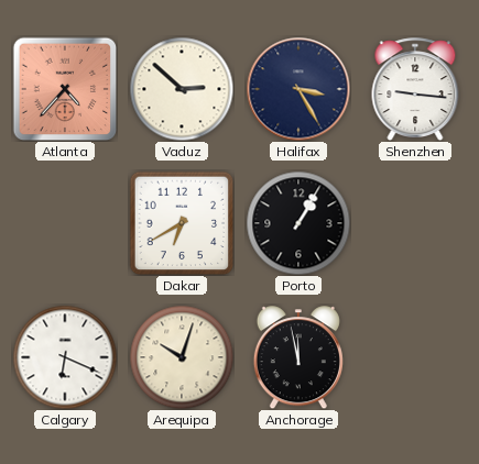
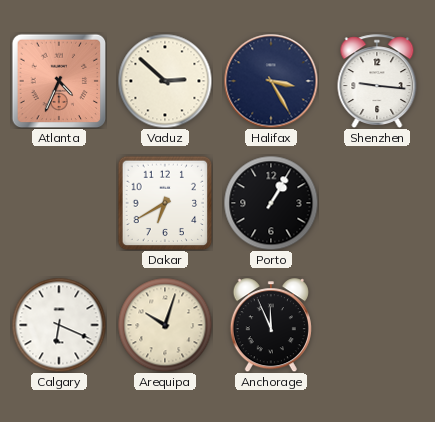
Atlanta: 4:37 -> 4:34
Anchorage: 11:58 -> 11:56
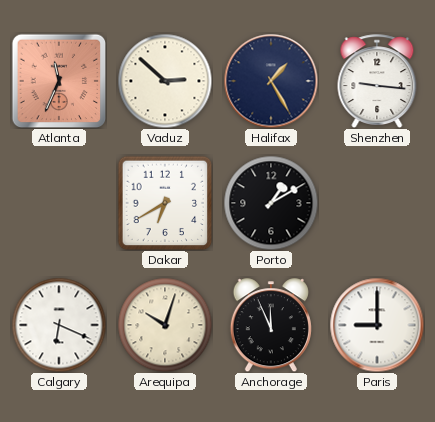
Atlanta: 4:34 -> 11:34
Halifax: 3:25 -> 1:25
Porto: 1:05 -> 1:10
Paris: none -> 9:00
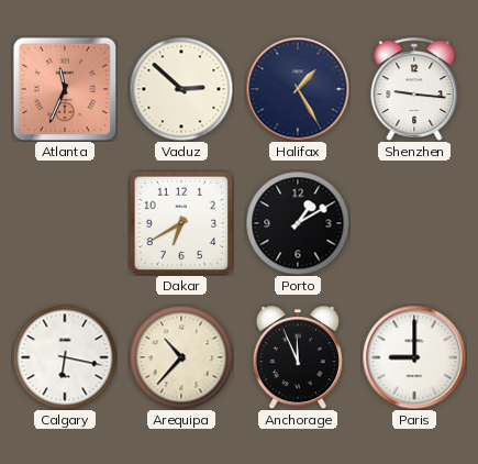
Calgary: 6:19 -> 6:17
Arequipa: 10:03 -> 10:37
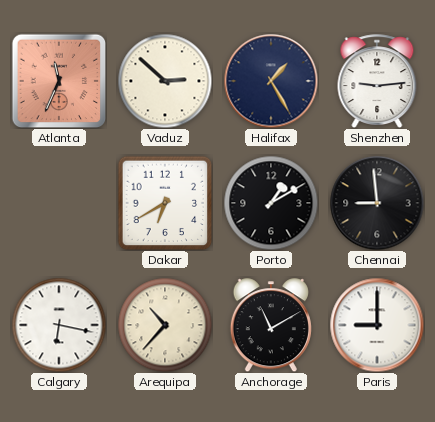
Shenzhen: 9:16 -> 9:14
Chennai: none -> 8:59
Anchorage: 11:56 -> 11:10
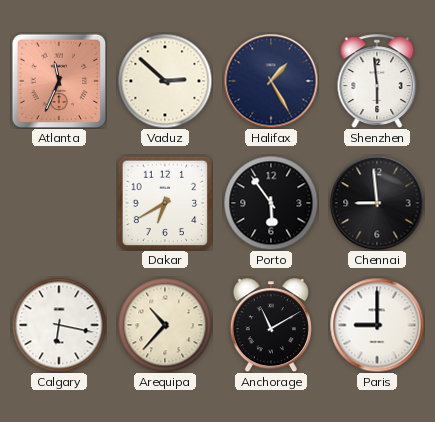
Shenzhen: 9:14 -> 5:59
Porto: 1:10 -> 5:54
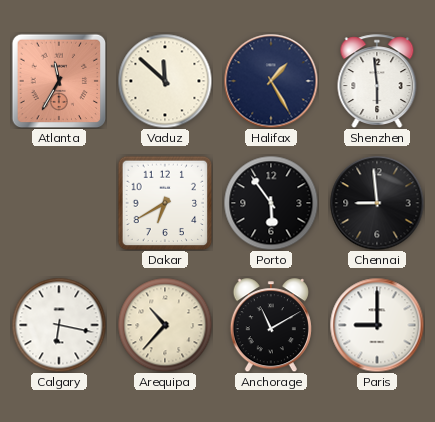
Atlanta: 11:34 -> 11:35
Vaduz: 2:52 -> 11:52
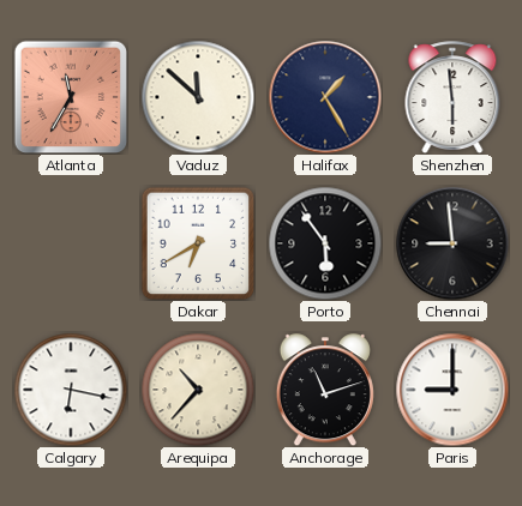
Anchorage: 11:10 -> 11:12
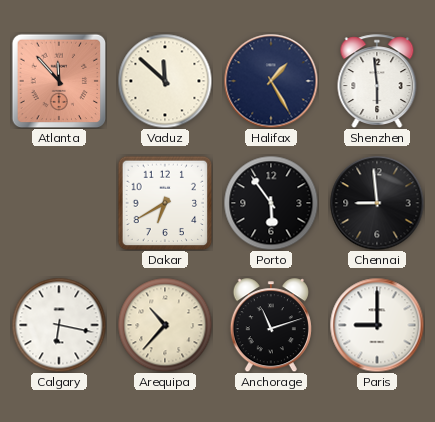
Atlanta: 11:35 -> 11:53
